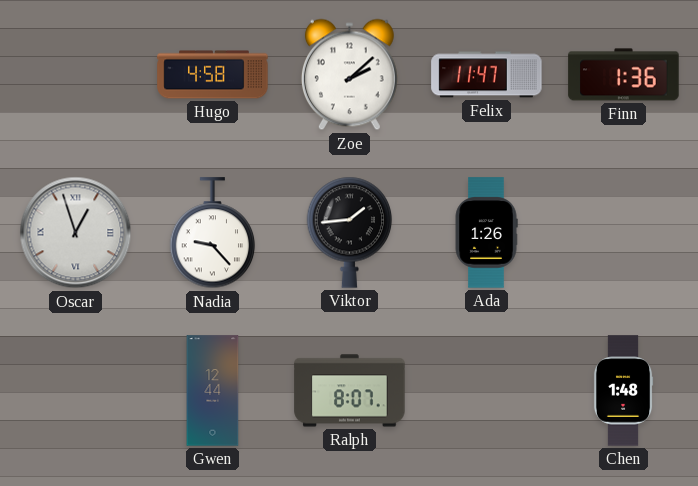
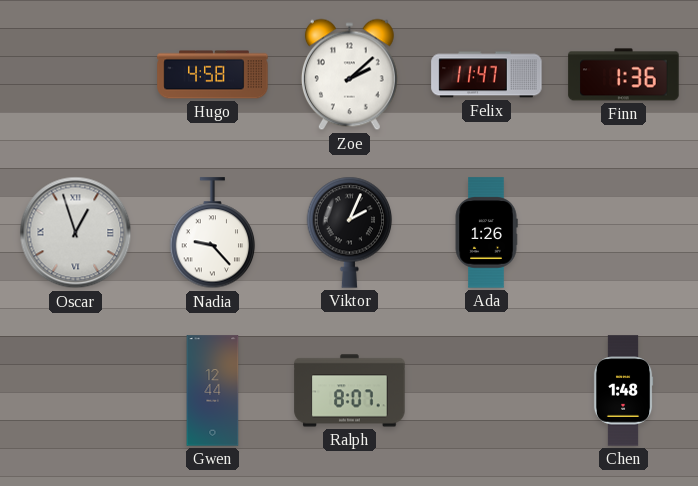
Viktor: 1:44 -> 2:04
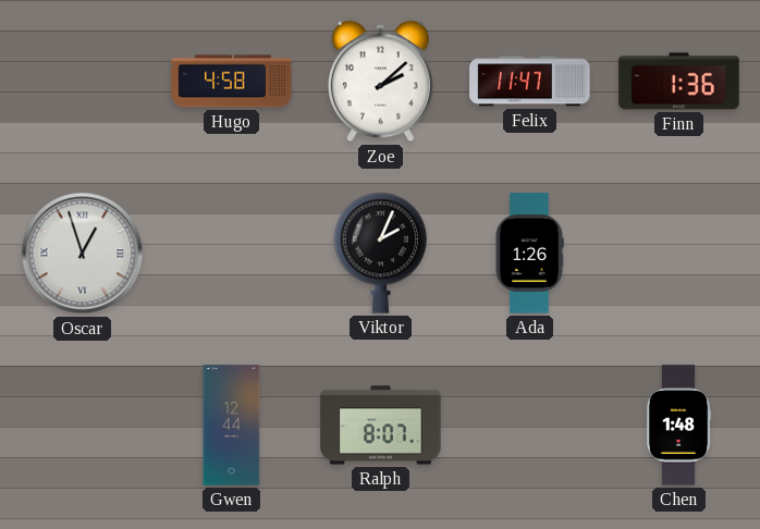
Nadia: 9:23 -> none
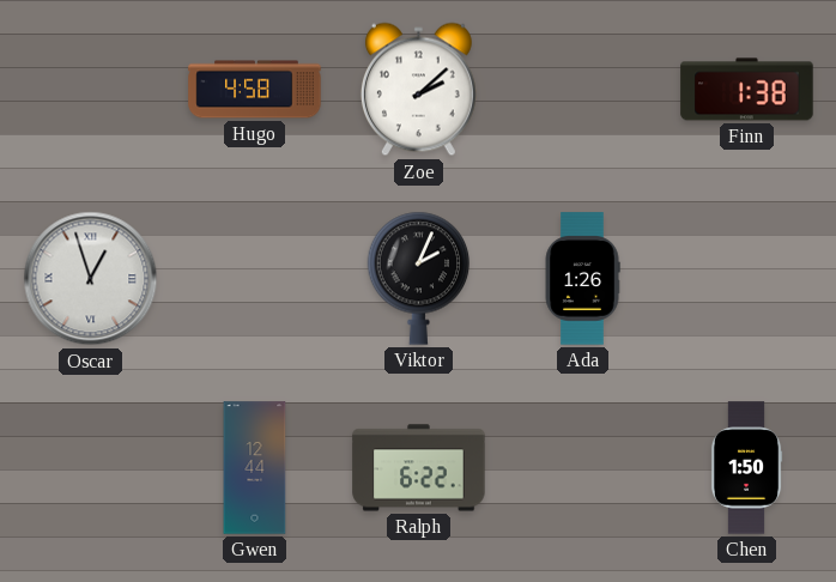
Felix: 11:47 -> none
Finn: 1:36 -> 1:38
Ralph: 8:07 -> 6:22
Chen: 1:48 -> 1:50
